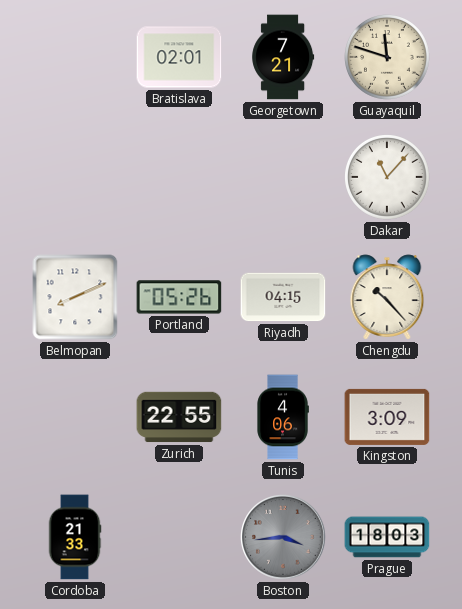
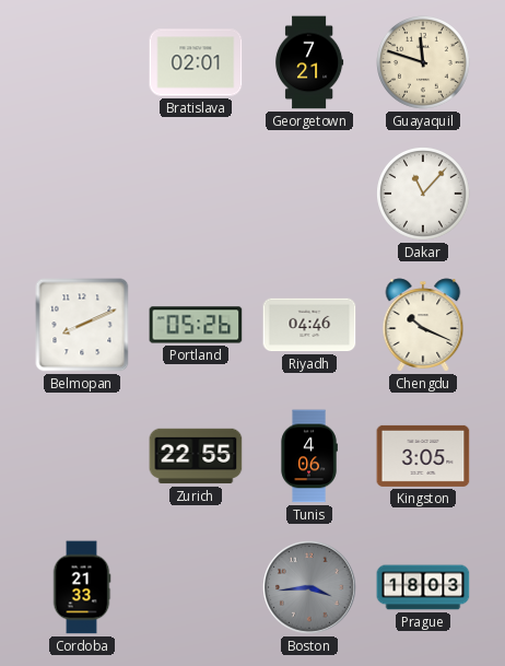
Riyadh: 04:15 -> 04:46
Chengdu: 10:23 -> 10:19
Kingston: 3:09 -> 3:05
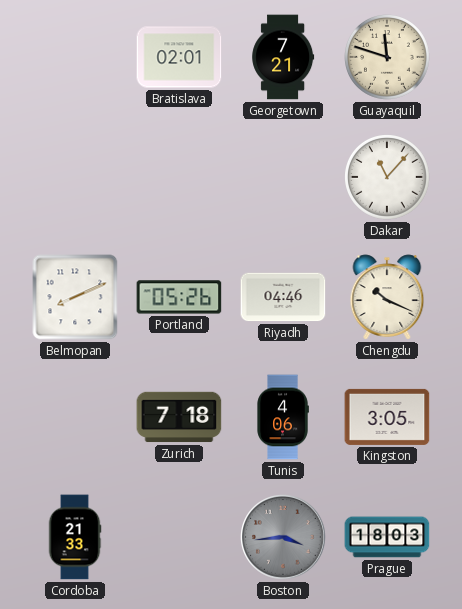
Zurich: 22:55 -> 7:18
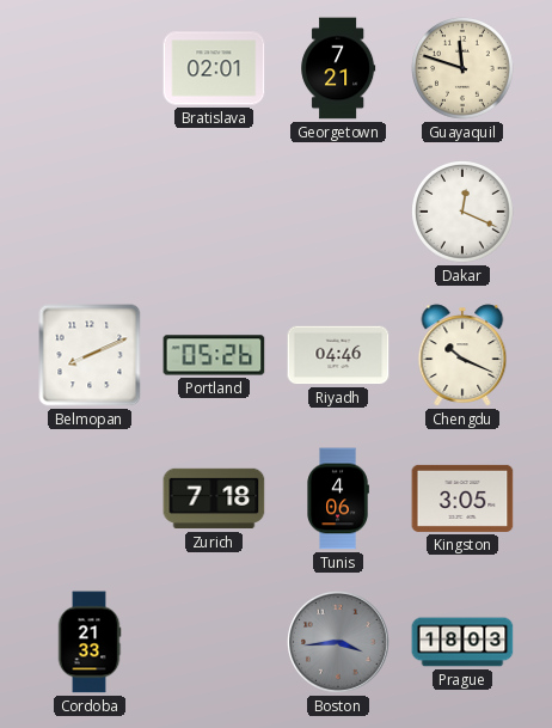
Dakar: 11:07 -> 12:19
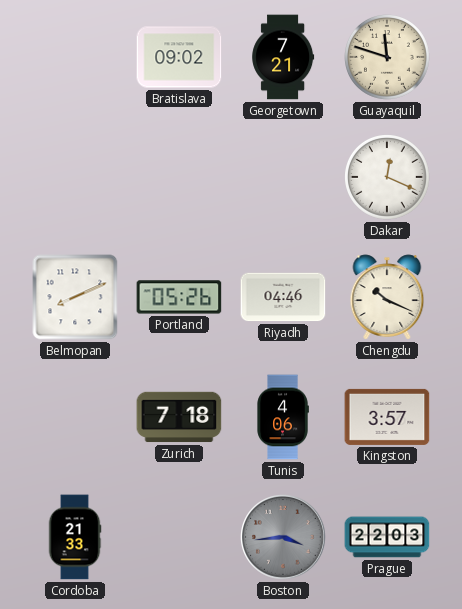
Bratislava: 02:01 -> 09:02
Kingston: 3:05 -> 3:57
Prague: 18:03 -> 22:03
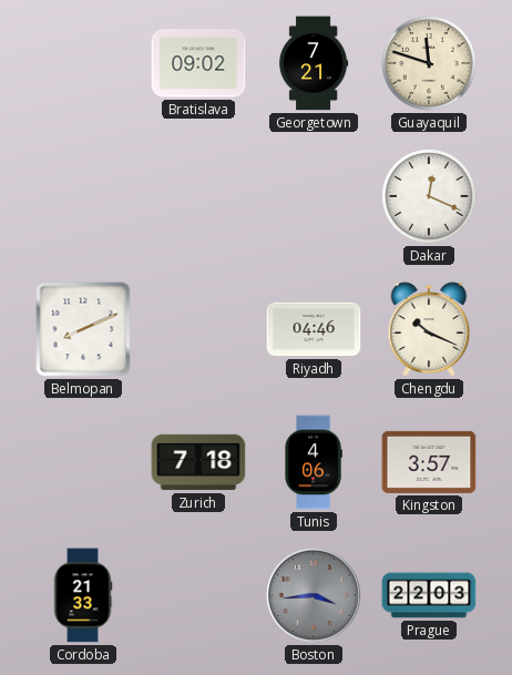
Portland: 05:26 -> none
